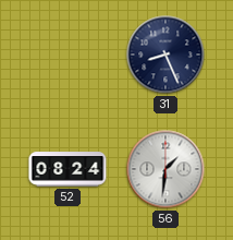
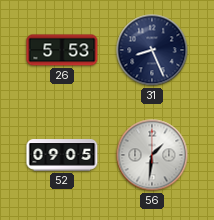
26: none -> 5:53
52: 08:24 -> 09:05
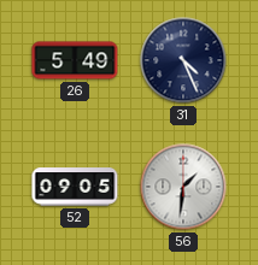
26: 5:53 -> 5:49
31: 8:26 -> 4:26
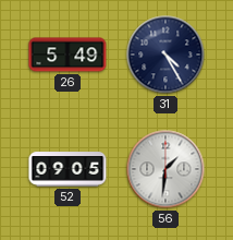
31: 4:26 -> 4:25
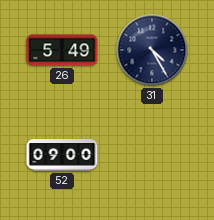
52: 09:05 -> 09:00
56: 1:31 -> none
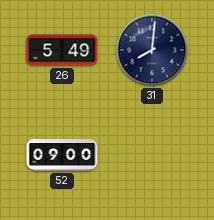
31: 4:25 -> 8:01
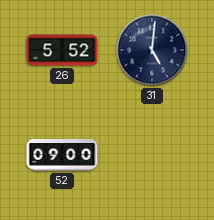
26: 5:49 -> 5:52
31: 8:01 -> 5:01
